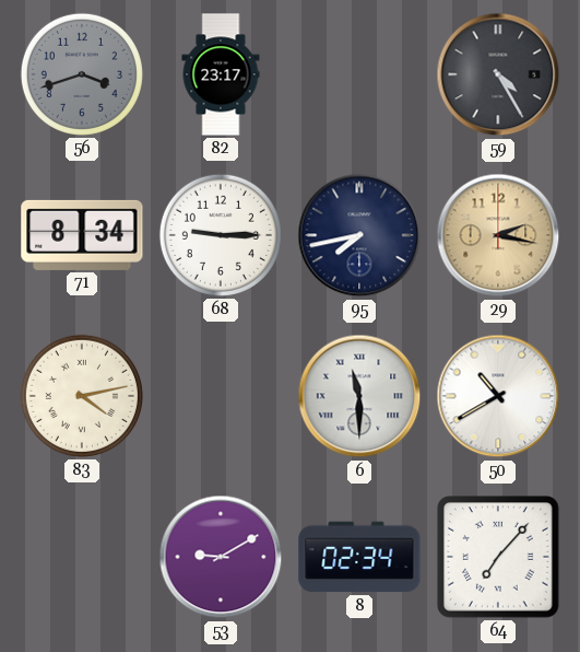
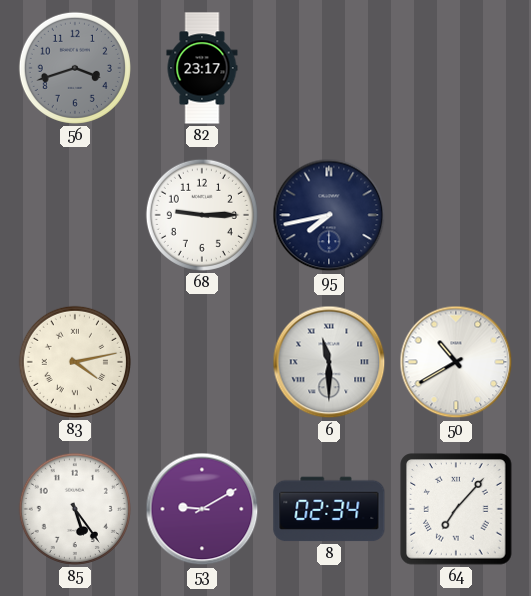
59: 4:25 -> none
71: 8:34 -> none
29: 2:17 -> none
85: none -> 5:24
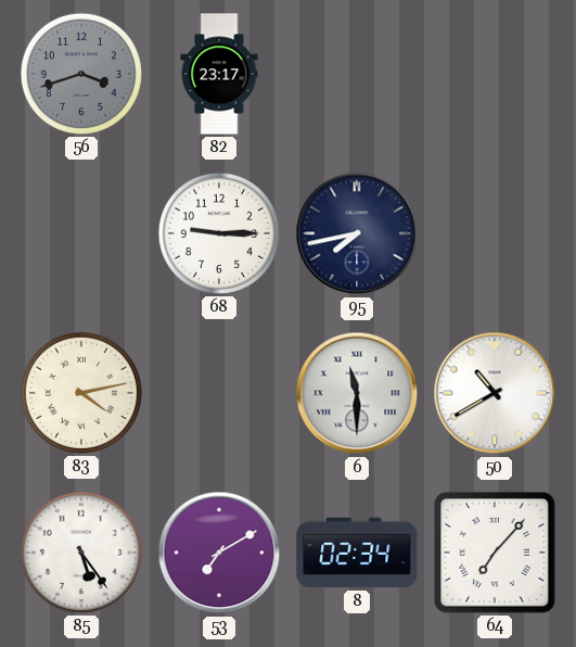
53: 9:10 -> 7:10
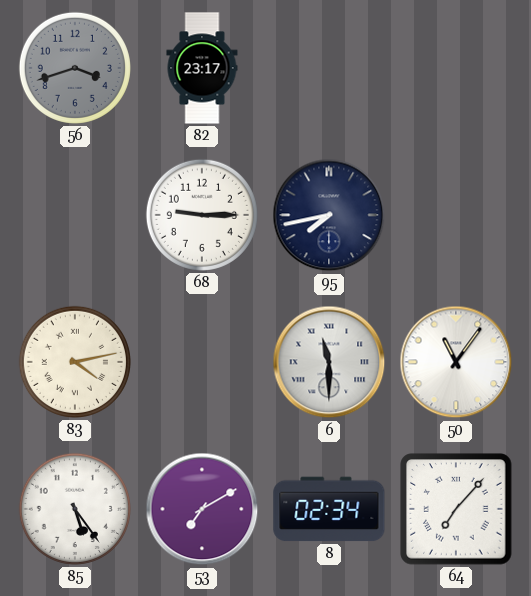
50: 10:40 -> 11:06
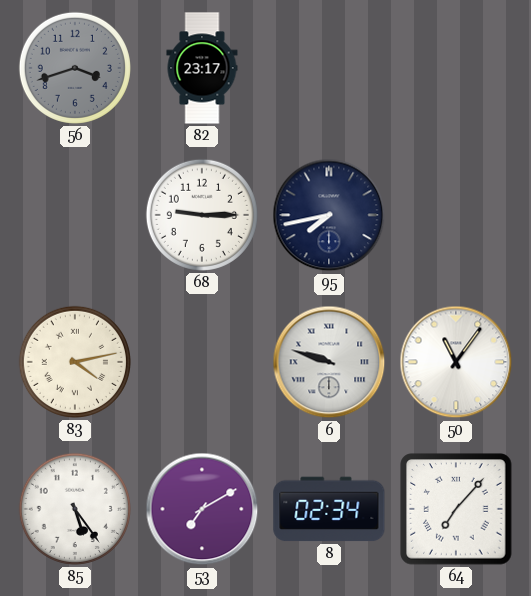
6: 11:30 -> 9:48
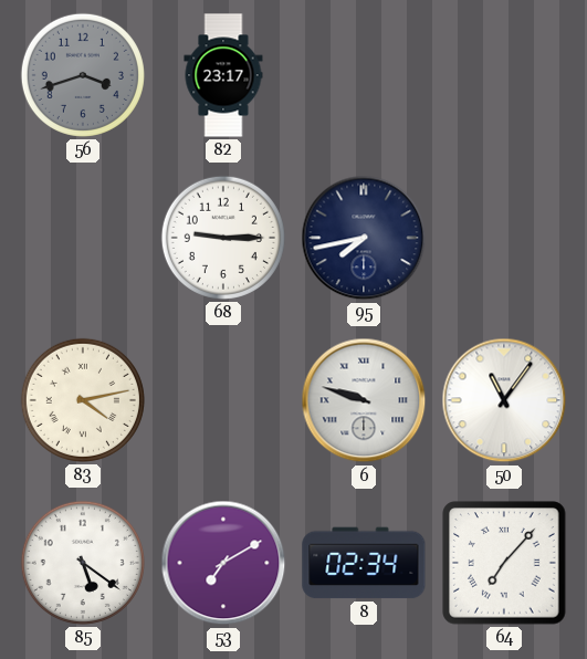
85: 5:24 -> 5:21
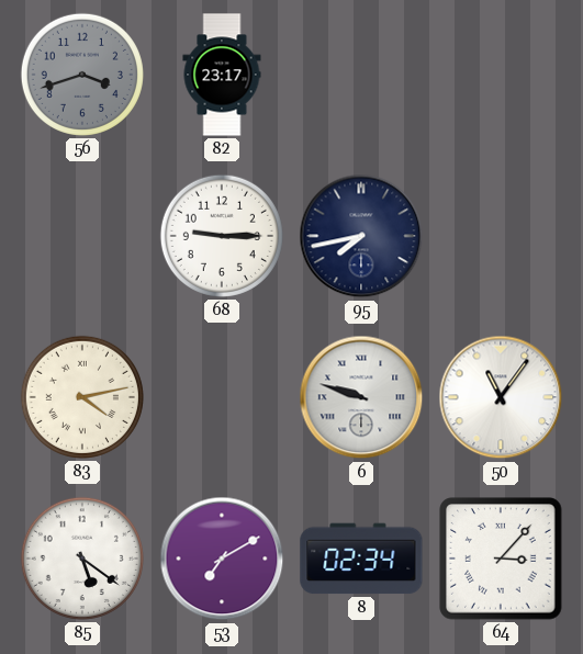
64: 7:07 -> 3:07
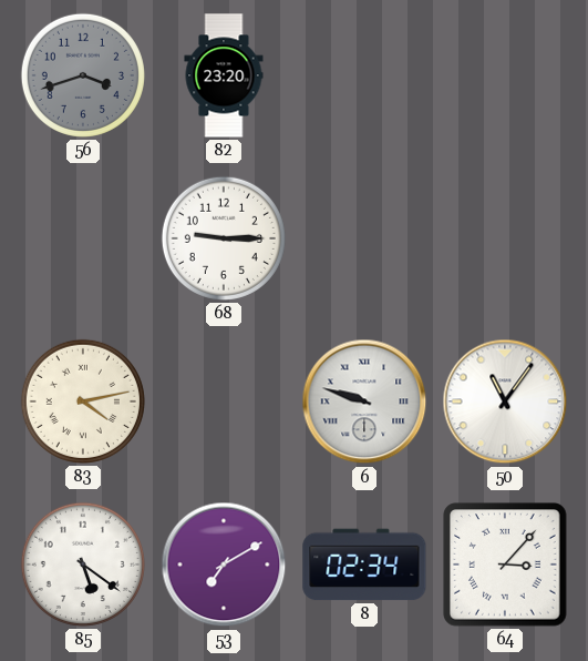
82: 23:17 -> 23:20
95: 7:43 -> none
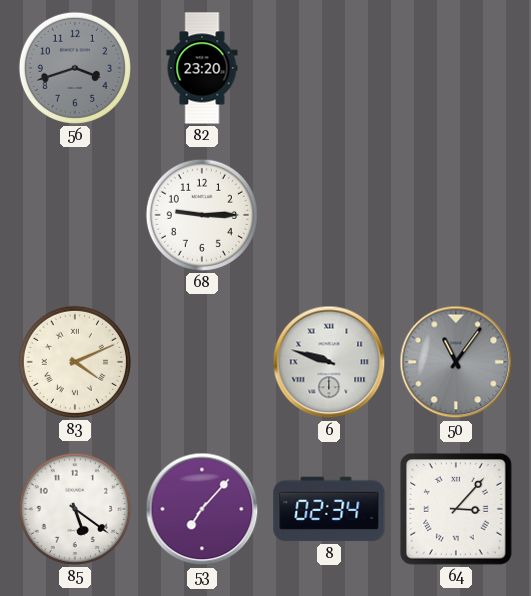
83: 4:13 -> 4:11
50 dial: white -> grey
53: 7:10 -> 7:07
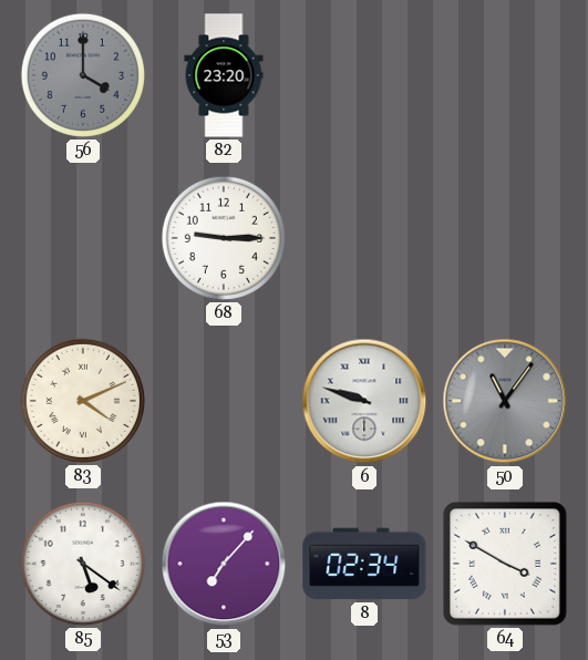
56: 3:42 -> 4:00
64: 3:07 -> 3:50
